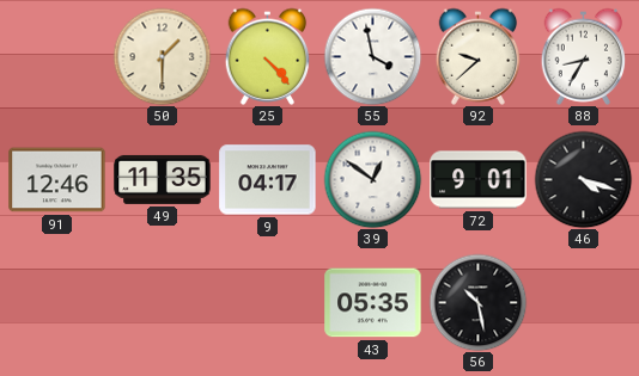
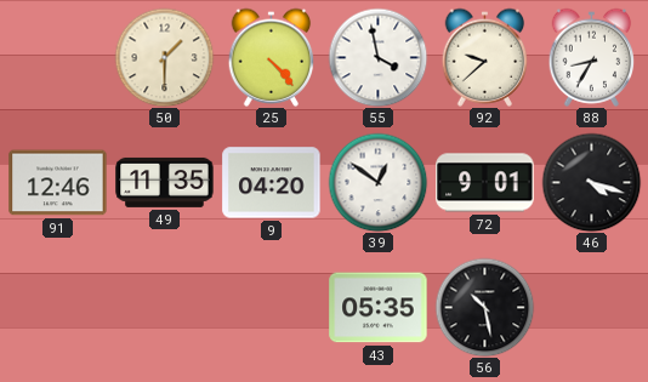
9: 04:17 -> 04:20
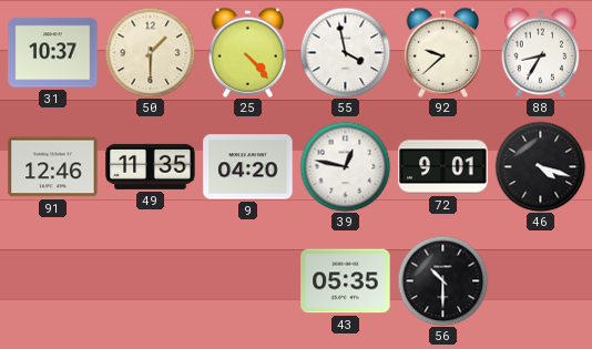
31: none -> 10:37
39: 12:51 -> 12:47
56: 10:28 -> 10:30
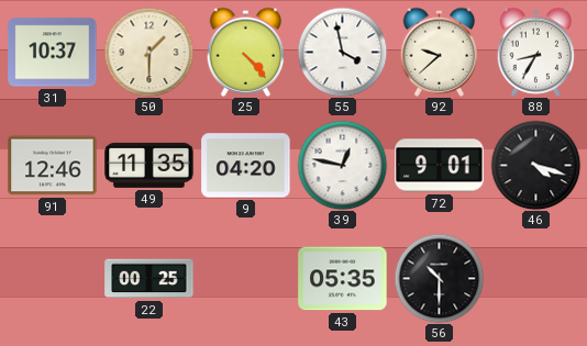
22: none -> 00:25
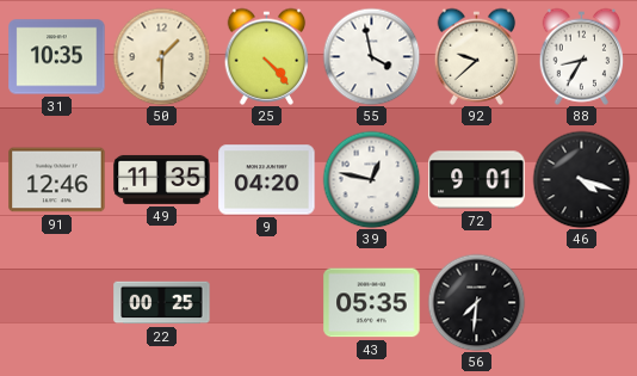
31: 10:37 -> 10:35
56: 10:30 -> 7:31
